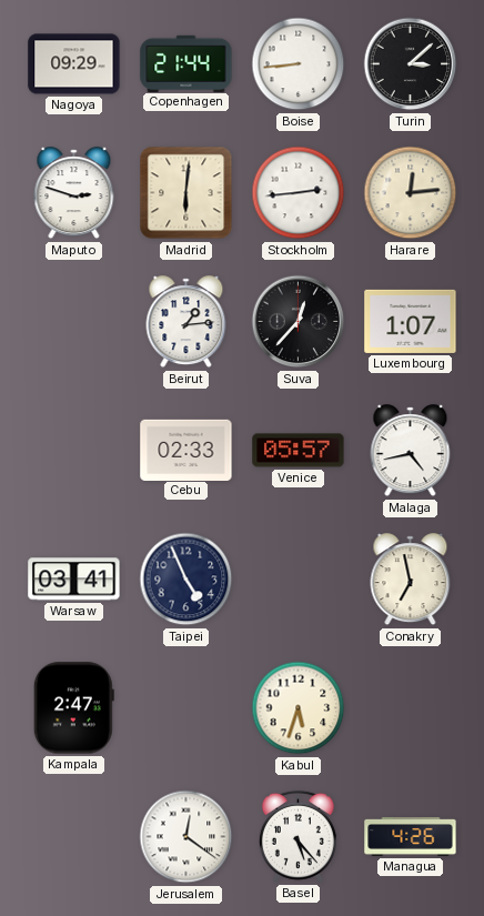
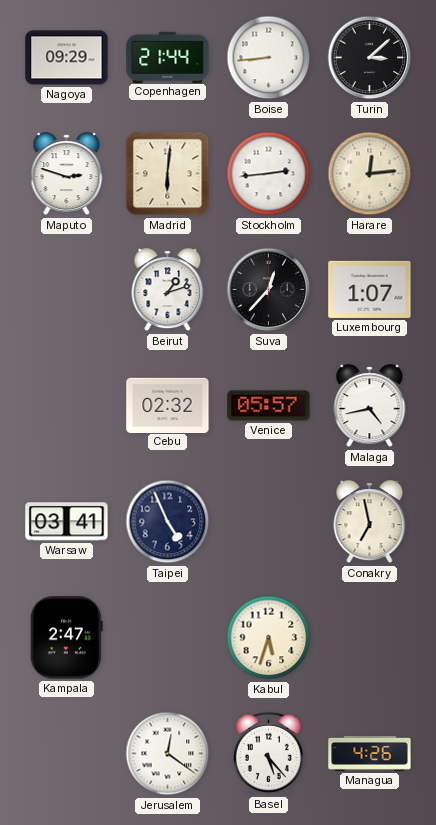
Beirut: 1:14 -> 1:12
Cebu: 02:33 -> 02:32
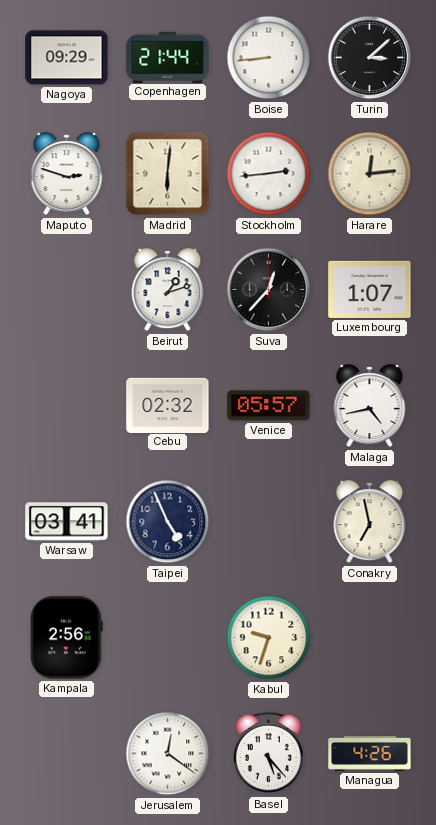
Kampala: 2:47 -> 2:56
Kabul: 5:33 -> 9:33
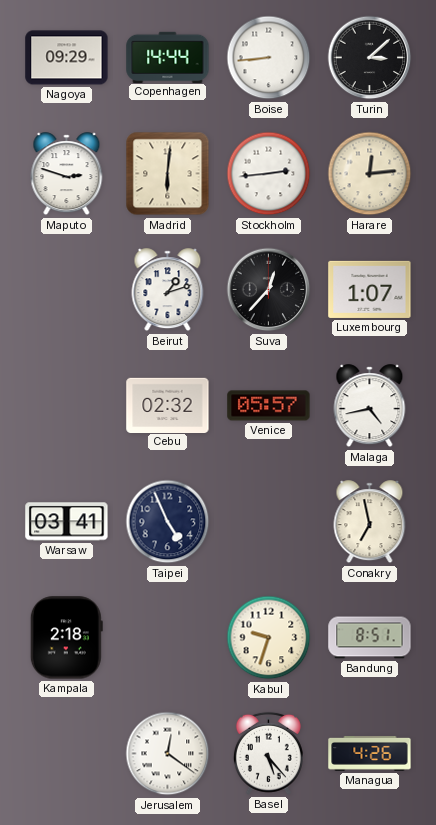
Copenhagen: 21:44 -> 14:44
Kampala: 2:56 -> 2:18
Bandung: none -> 8:51
